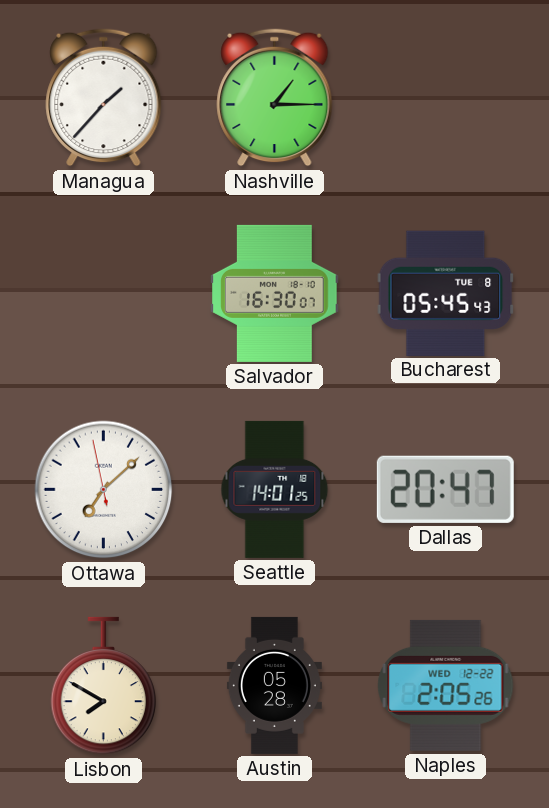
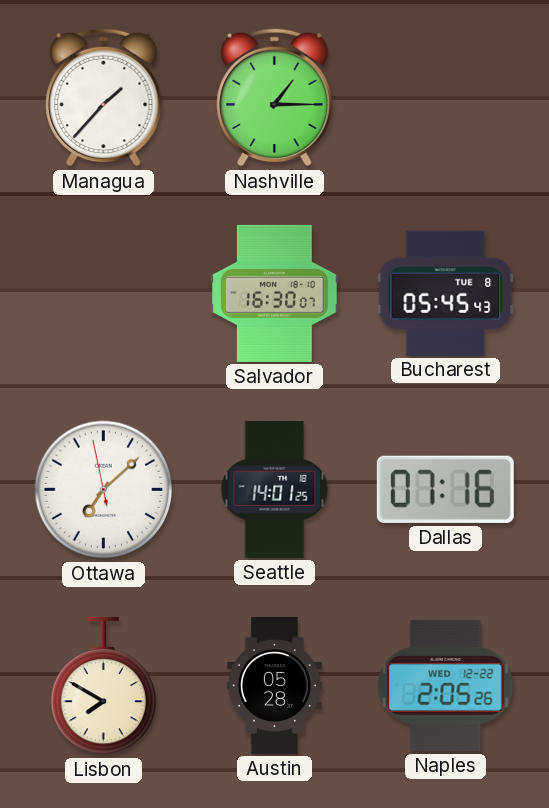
Dallas: 20:47 -> 07:16
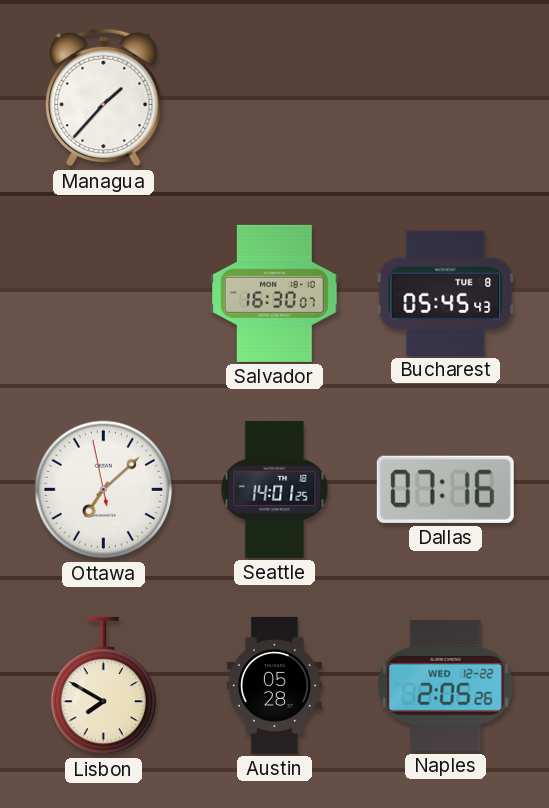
Nashville: 1:15 -> none
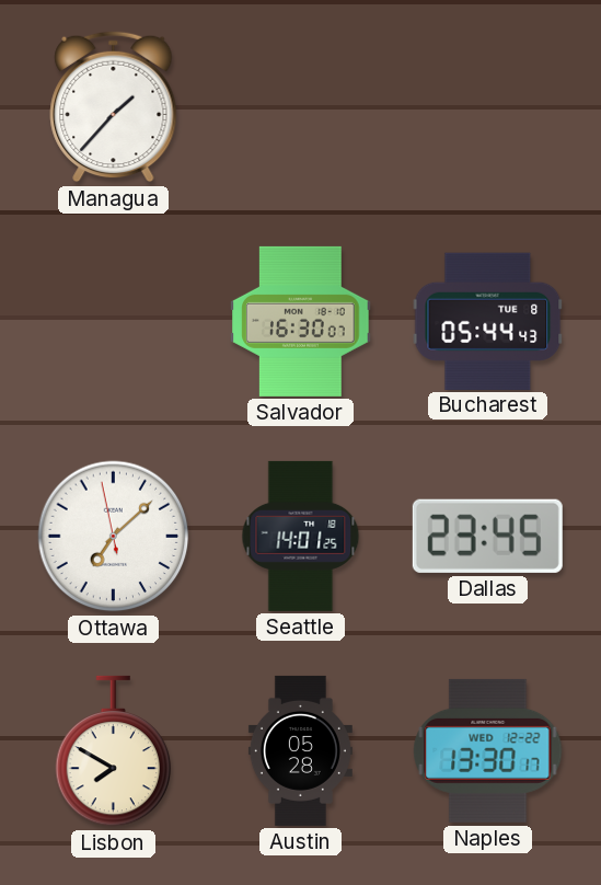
Bucharest: 05:45 -> 05:44
Dallas: 07:16 -> 23:45
Naples: 2:05 -> 13:30
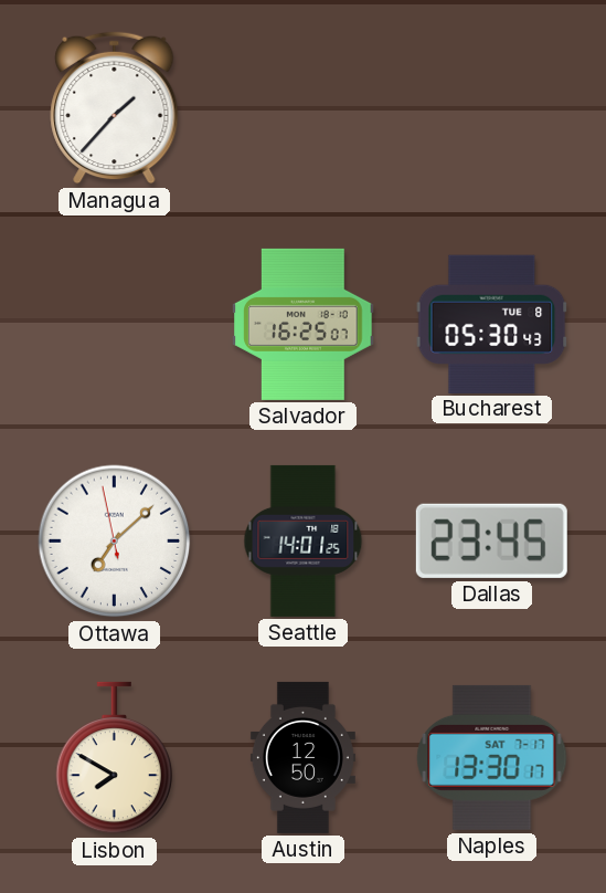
Salvador: 16:30 -> 16:25
Bucharest: 05:44 -> 05:30
Austin: 05:28 -> 12:50
Naples date: WED 12-22 -> SAT 7-17
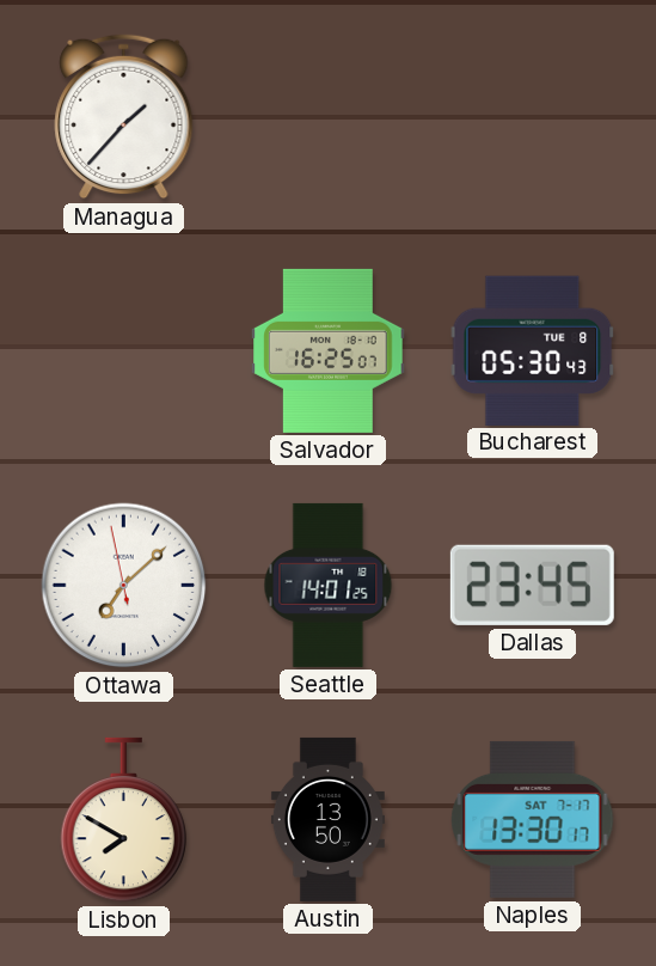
Austin: 12:50 -> 13:50
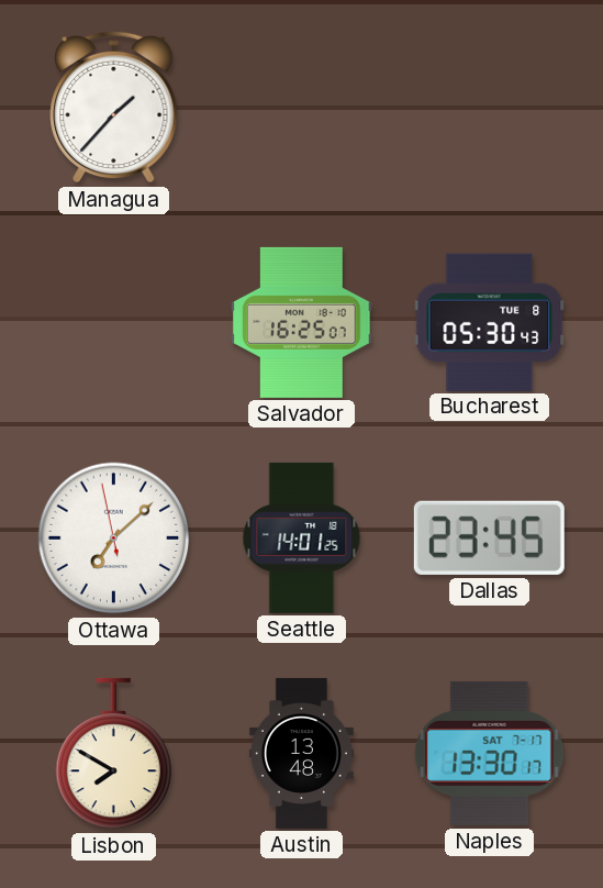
Austin: 13:50 -> 13:48
